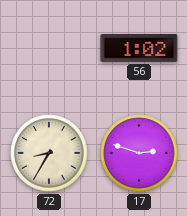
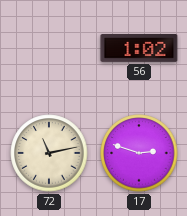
72: 8:35 -> 11:13
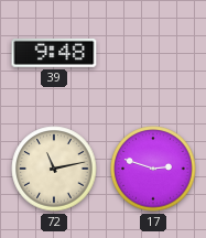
39: none -> 9:48
56: 1:02 -> none
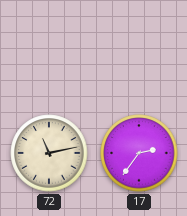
39: 9:48 -> none
17: 2:48 -> 2:36
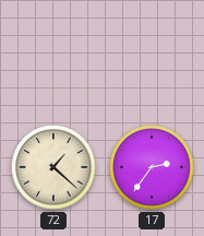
72: 11:13 -> 1:22
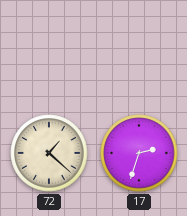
17: 2:36 -> 2:33
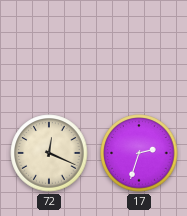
72: 1:22 -> 12:19
